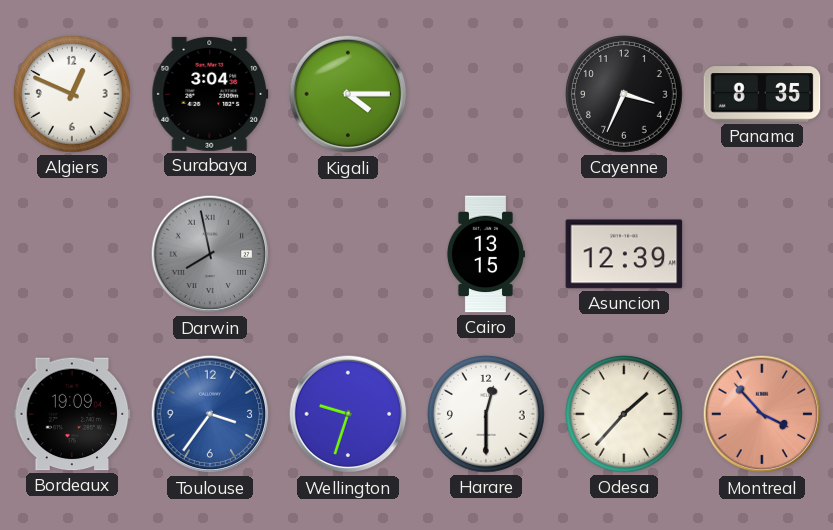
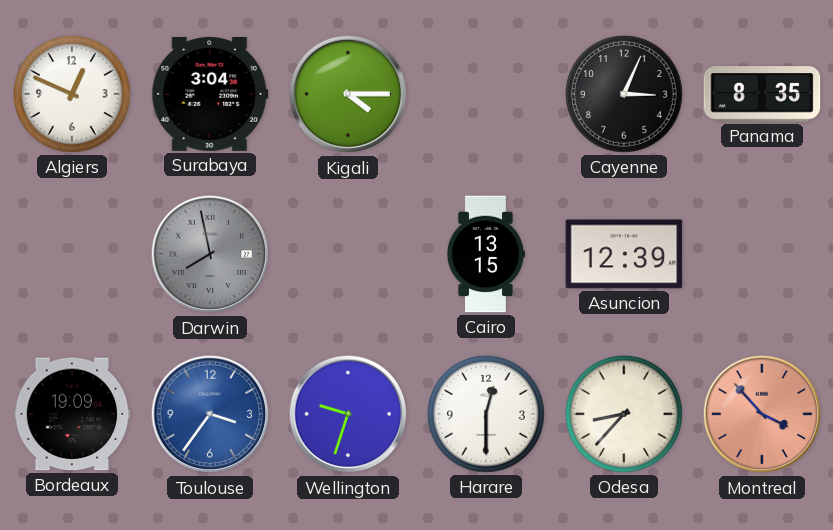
Cayenne: 3:34 -> 3:04
Odesa: 1:37 -> 8:37
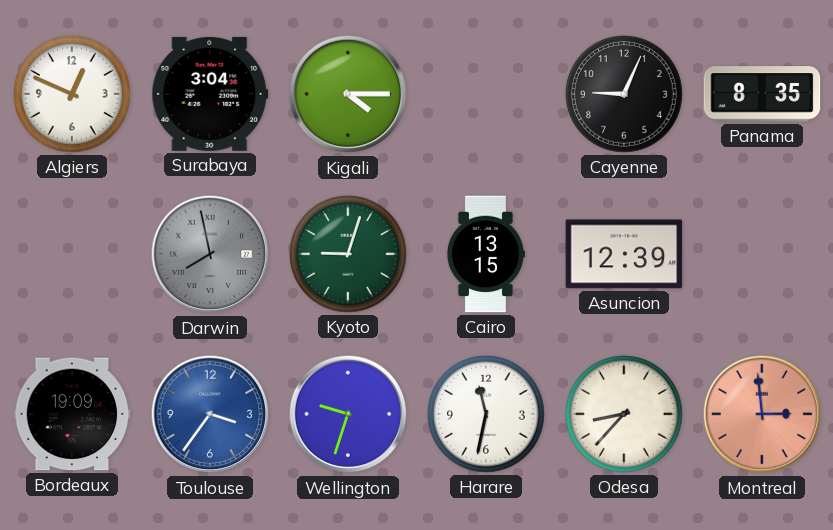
Cayenne: 3:04 -> 9:04
Kyoto: none -> 9:03
Harare: 12:30 -> 11:32
Montreal: 3:53 -> 2:59
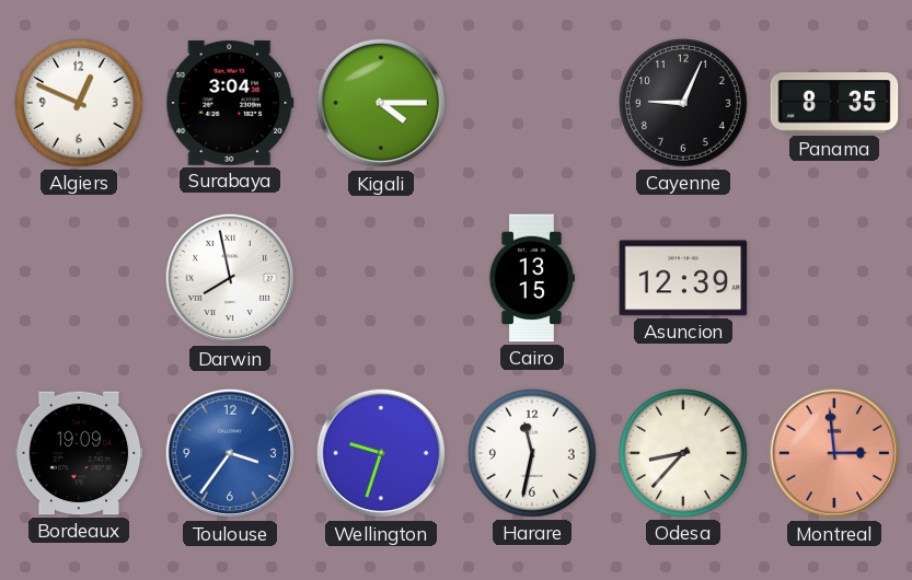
Darwin dial: grey -> white
Kyoto: 9:03 -> none
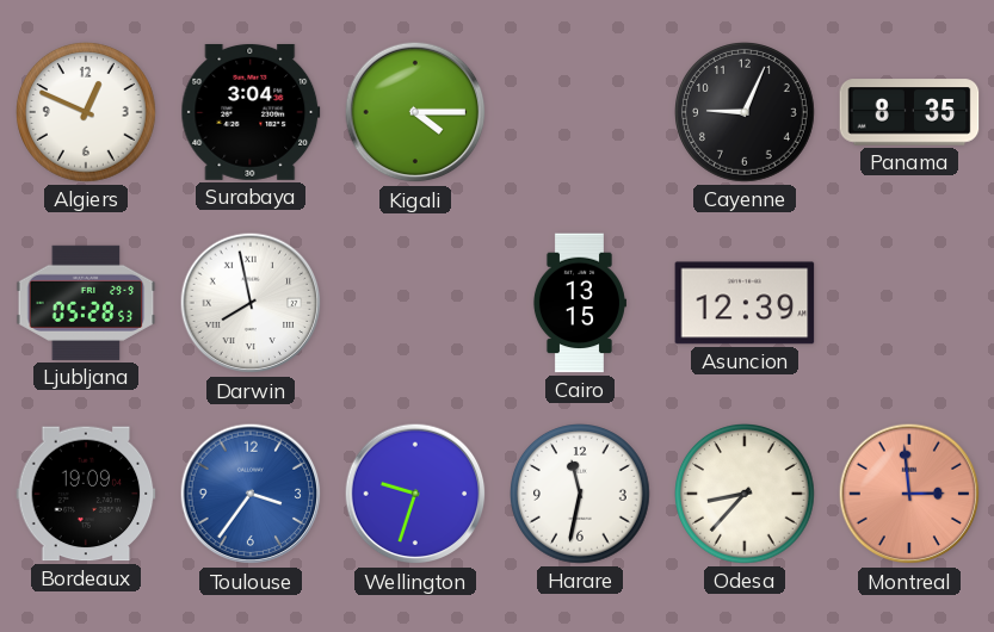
Ljubljana: none -> 05:28
